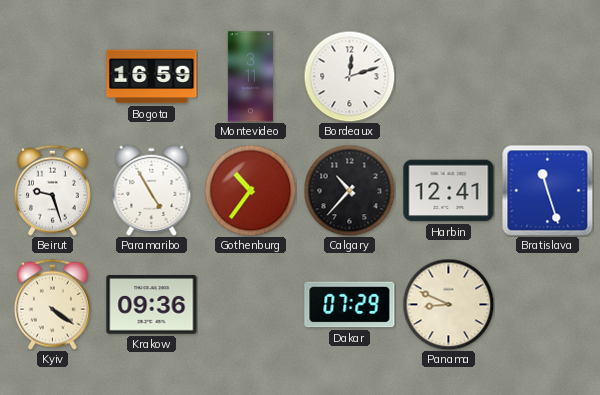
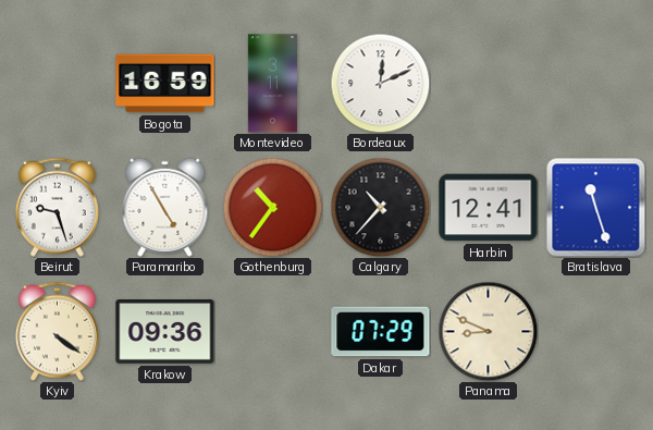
Bordeaux: 12:12 -> 12:11
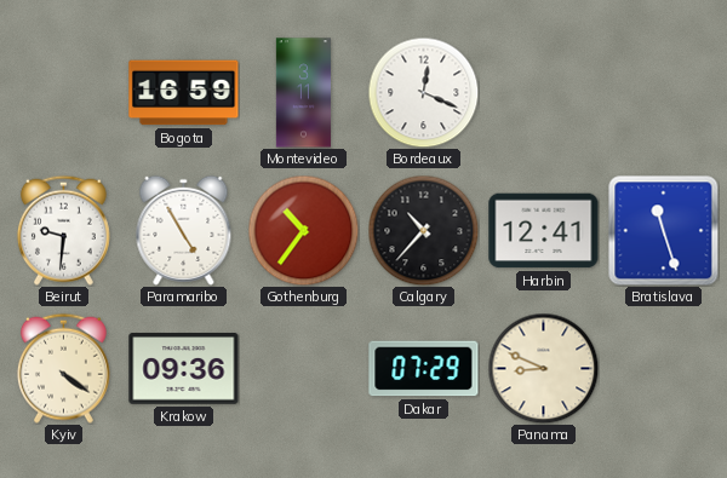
Bordeaux: 12:11 -> 12:19
Beirut: 9:27 -> 9:31
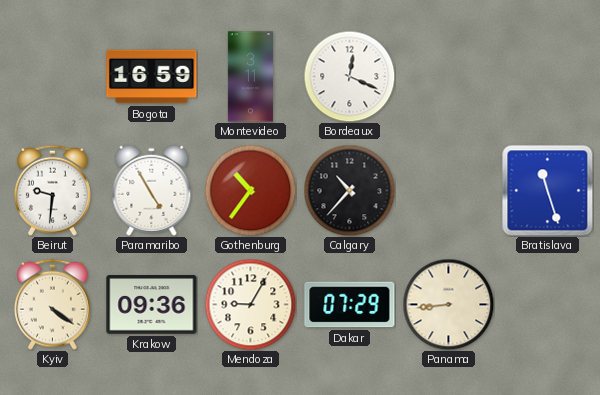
Harbin: 12:41 -> none
Mendoza: none -> 9:05
Panama: 8:49 -> 8:44
